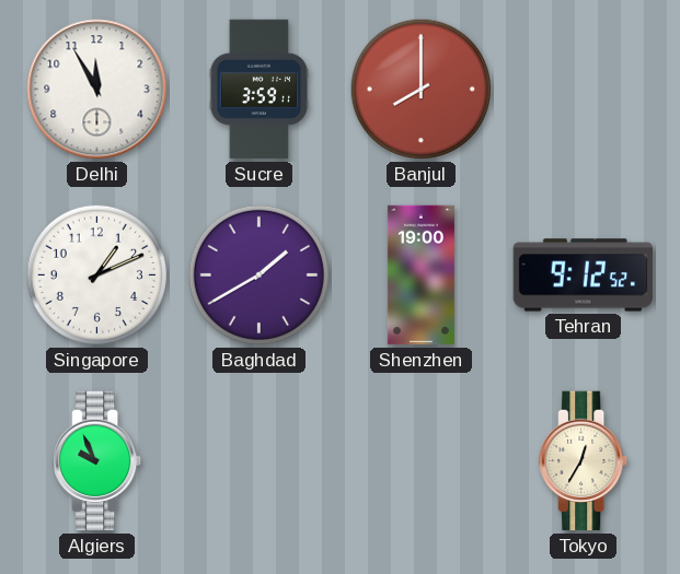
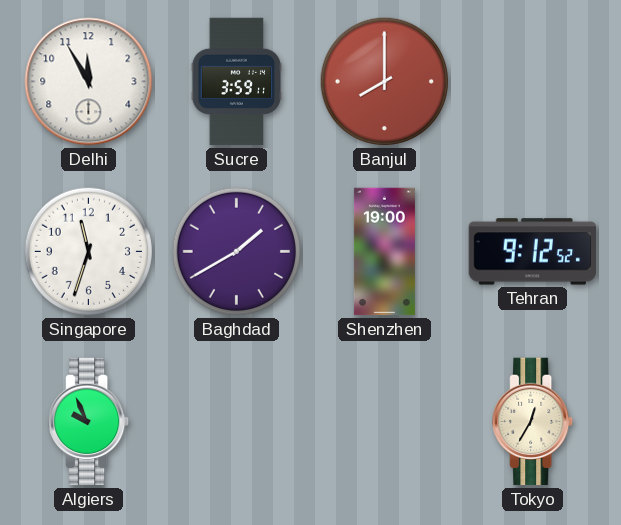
Singapore: 1:11 -> 11:33
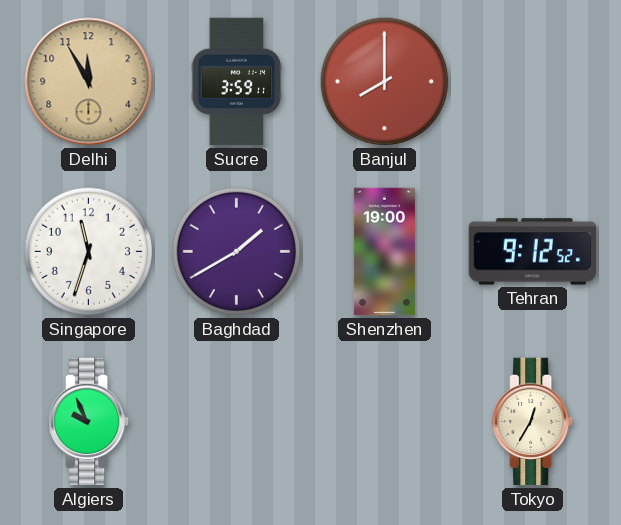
Delhi dial: white -> champagne
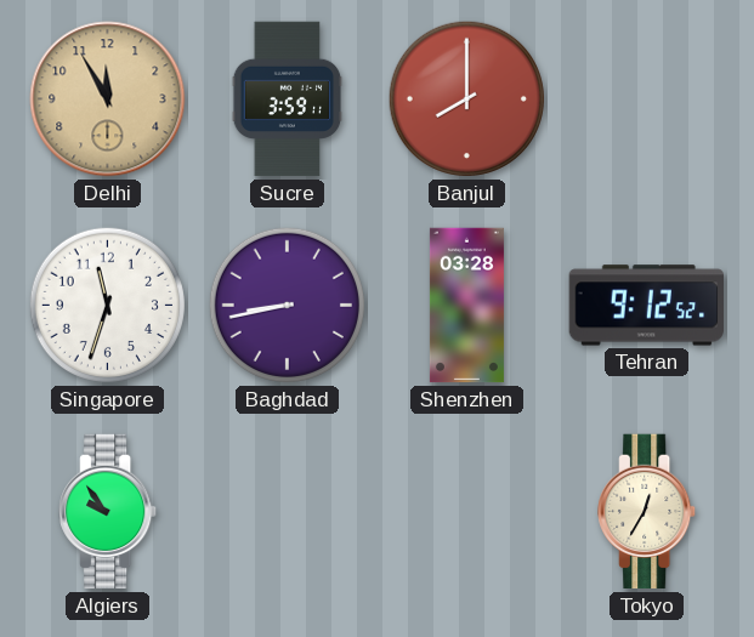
Baghdad: 1:40 -> 8:43
Shenzhen: 19:00 -> 03:28
Algiers: 9:56 -> 9:54
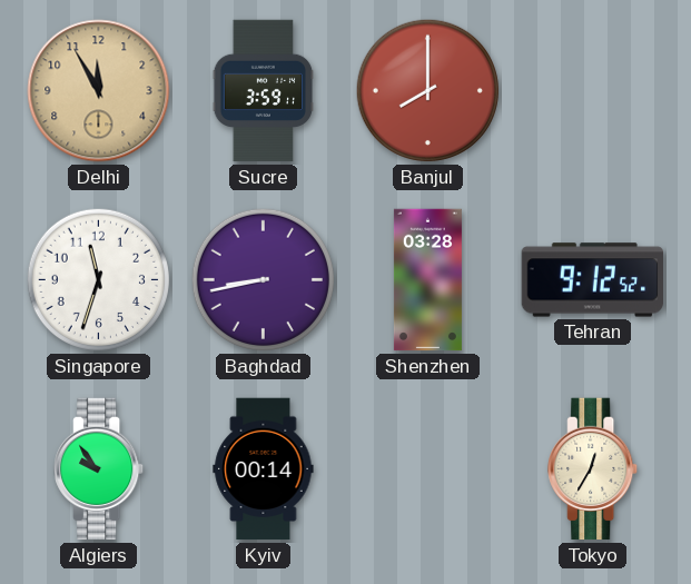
Kyiv: none -> 00:14
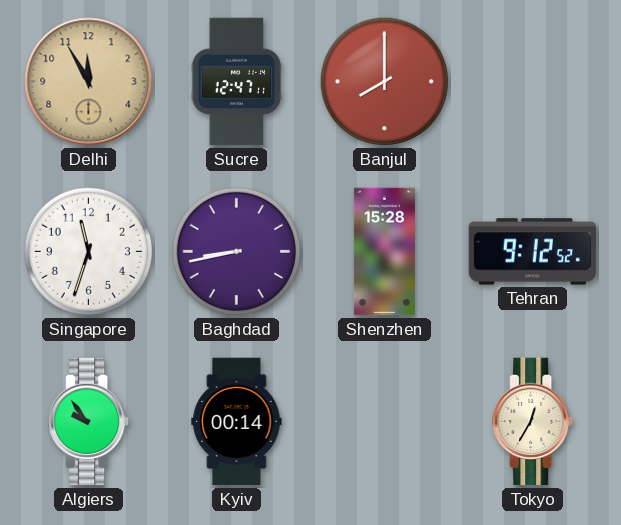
Sucre: 3:59 -> 12:47
Shenzhen: 03:28 -> 15:28
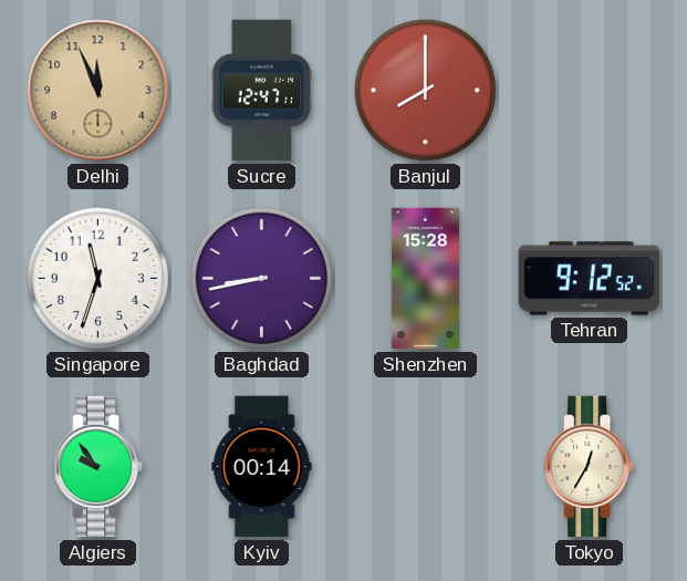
Delhi: 11:55 -> 11:56
